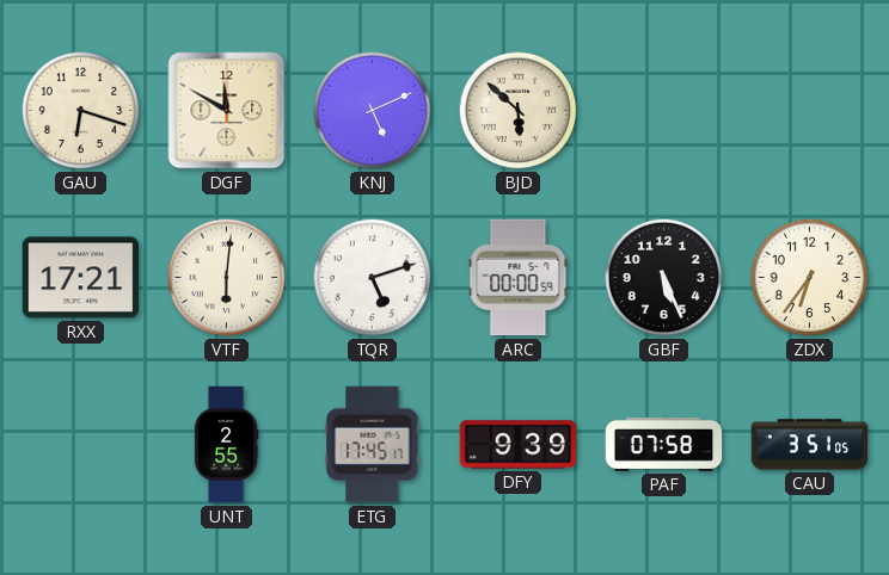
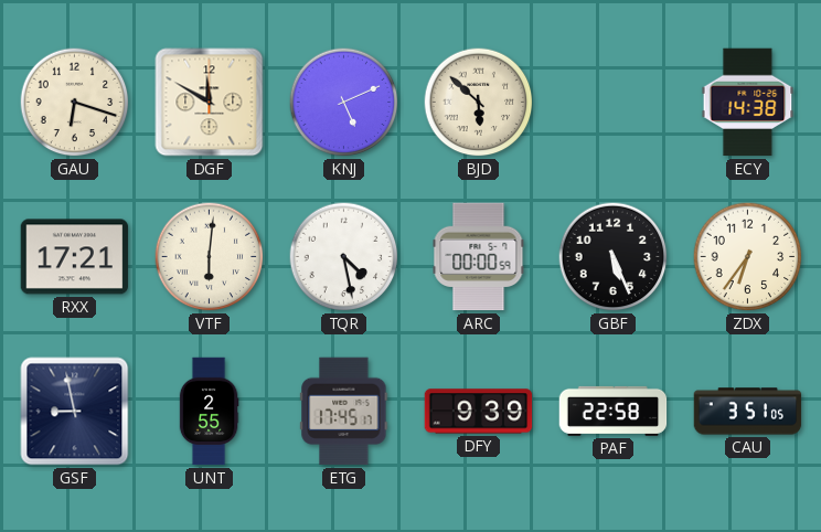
ECY: none -> 14:38
TQR: 5:12 -> 4:28
GSF: none -> 8:58
PAF: 07:58 -> 22:58
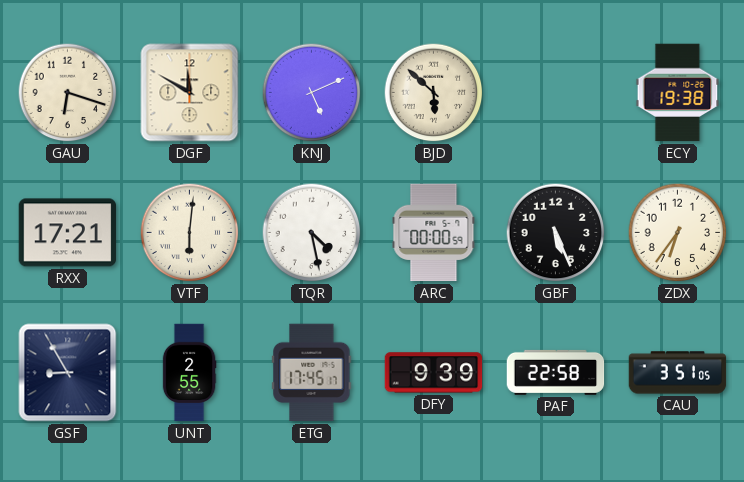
ECY: 14:38 -> 19:38
GSF: 8:58 -> 8:55
